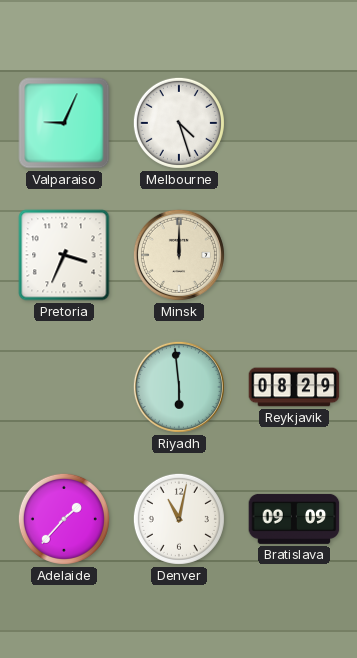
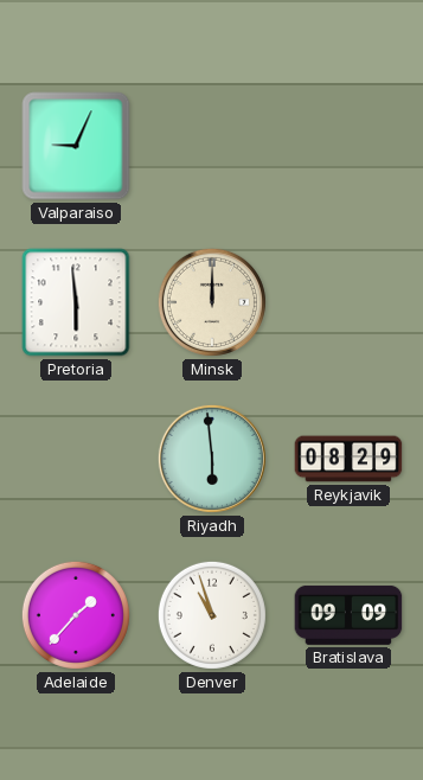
Melbourne: 4:27 -> none
Pretoria: 3:34 -> 5:59
Denver: 11:02 -> 10:57
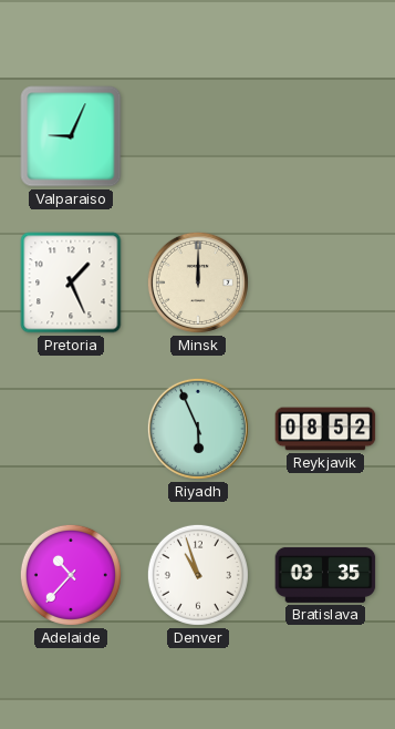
Pretoria: 5:59 -> 1:26
Riyadh: 5:59 -> 5:56
Reykjavik: 08:29 -> 08:52
Adelaide: 1:37 -> 10:37
Bratislava: 09:09 -> 03:35
